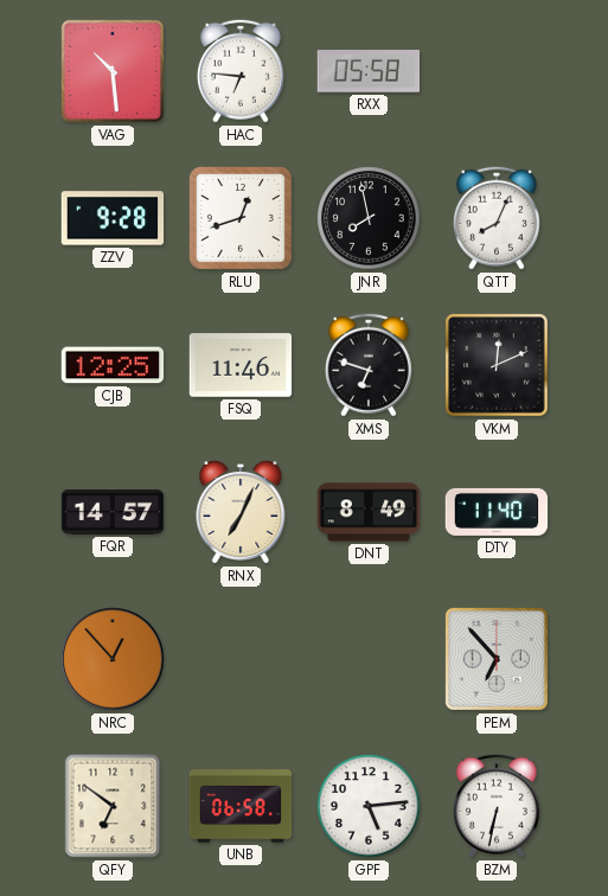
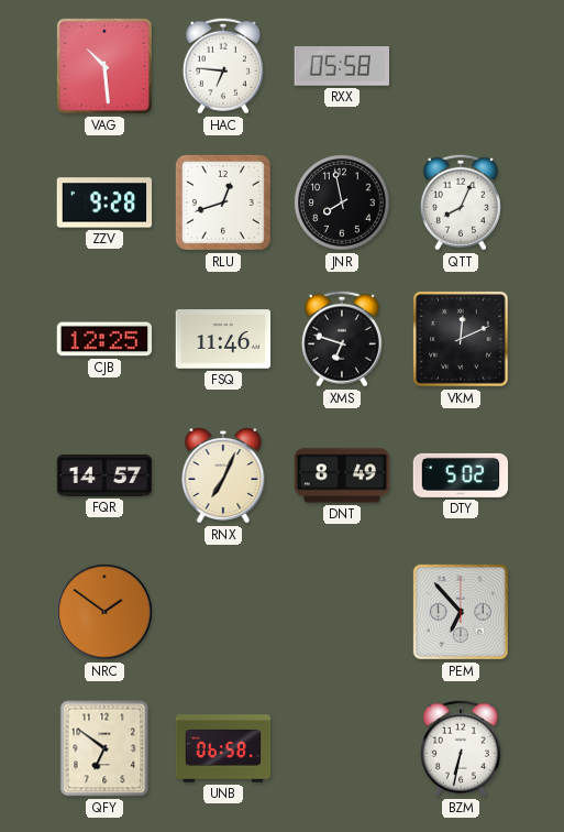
DTY: 11:40 -> 5:02
NRC: 12:53 -> 1:51
GPF: 5:14 -> none
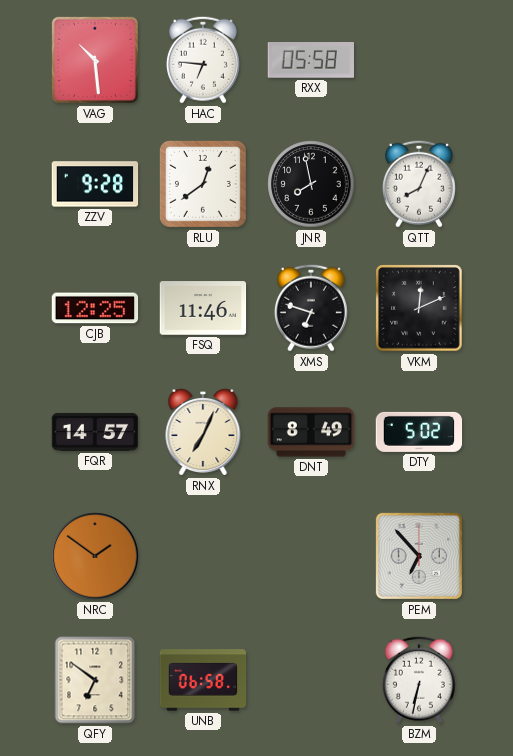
RLU: 12:42 -> 12:39
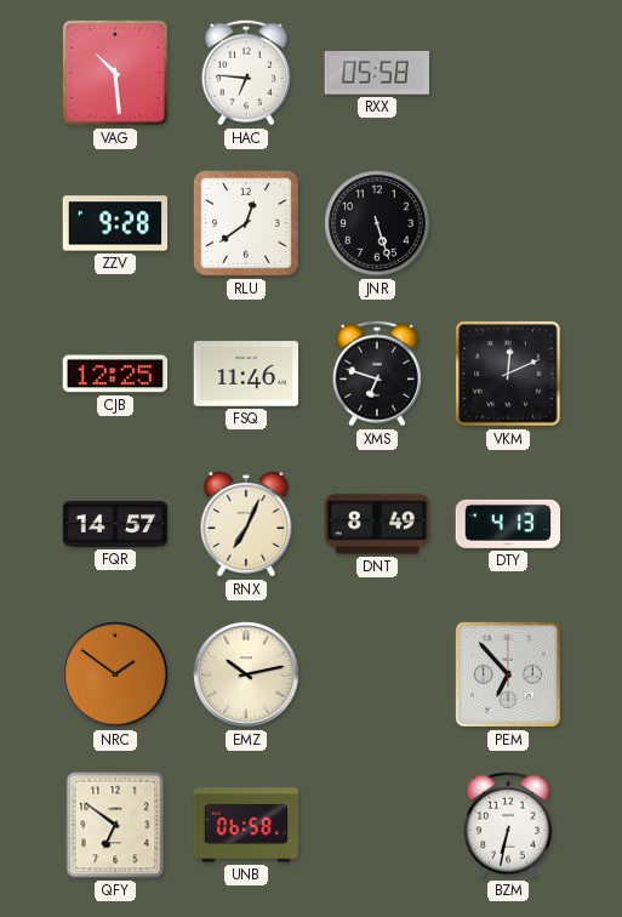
JNR: 7:58 -> 5:27
QTT: 8:04 -> none
DTY: 5:02 -> 4:13
EMZ: none -> 10:13
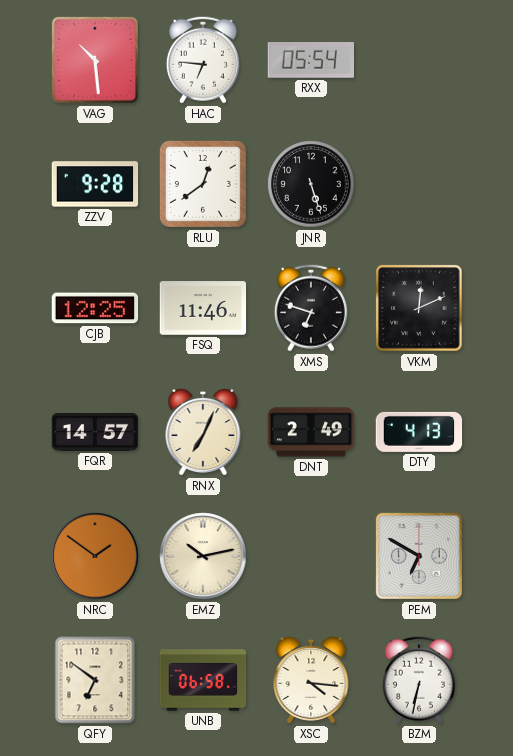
RXX: 05:58 -> 05:54
DNT: 8:49 -> 2:49
PEM: 6:53 -> 6:50
XSC: none -> 4:16
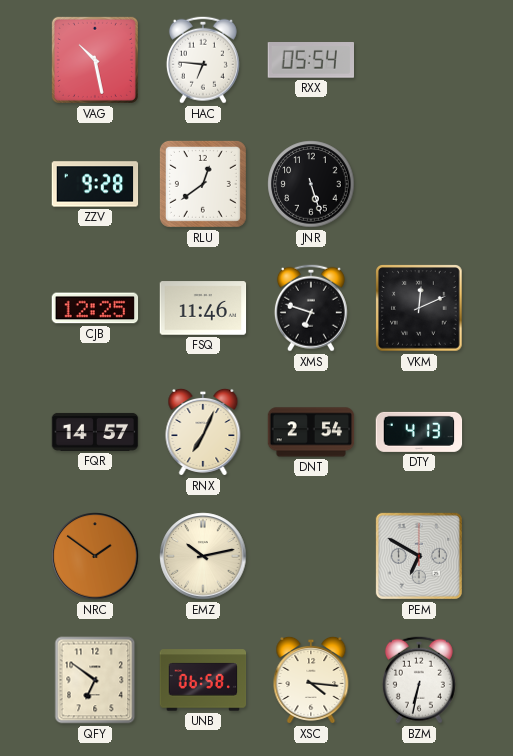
VAG: 10:29 -> 10:28
DNT: 2:49 -> 2:54
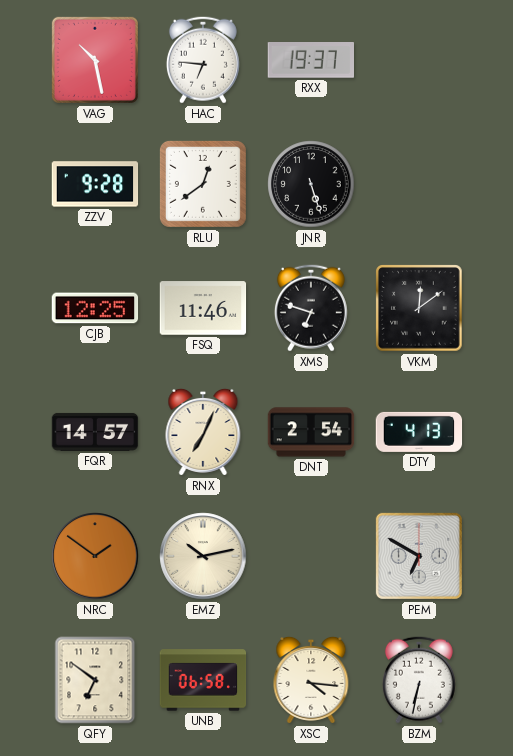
RXX: 05:54 -> 19:37
VKM: 12:11 -> 12:09
